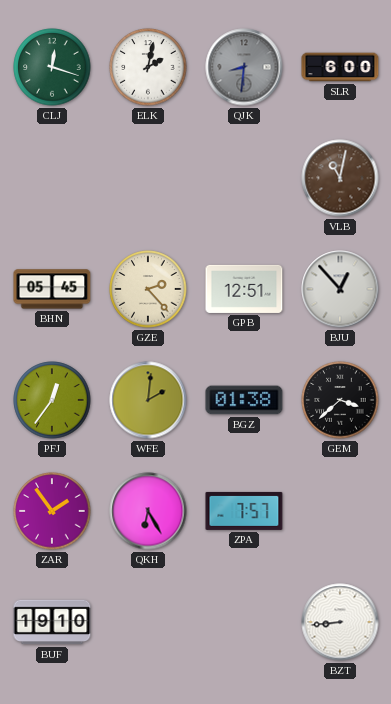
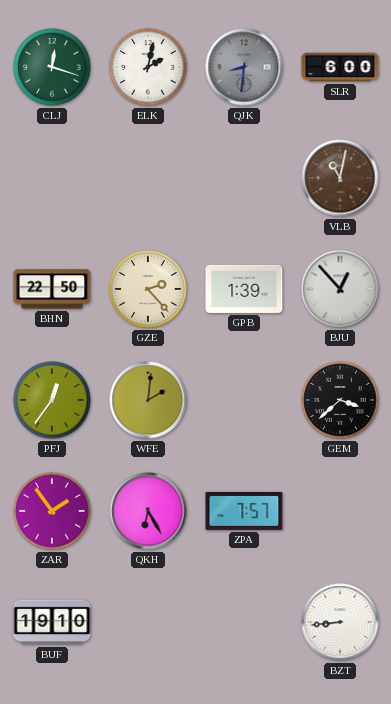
BHN: 05:45 -> 22:50
GPB: 12:51 -> 1:39
BGZ: 01:38 -> none
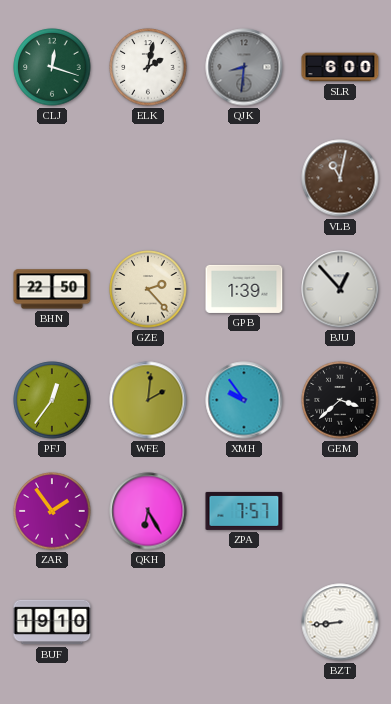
XMH: none -> 9:54
